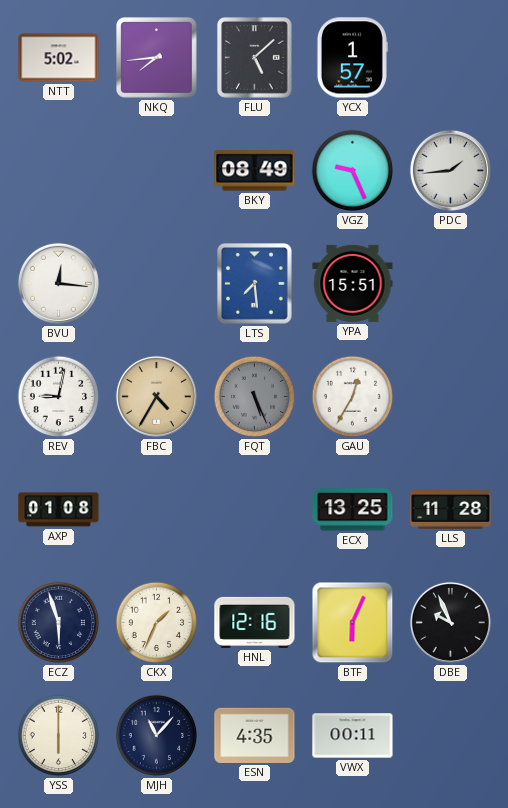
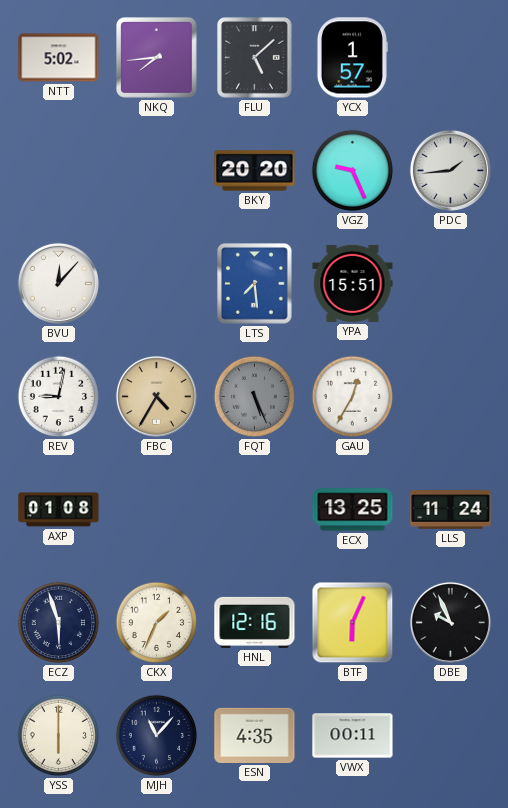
BKY: 08:49 -> 20:20
BVU: 12:16 -> 12:07
LLS: 11:28 -> 11:24
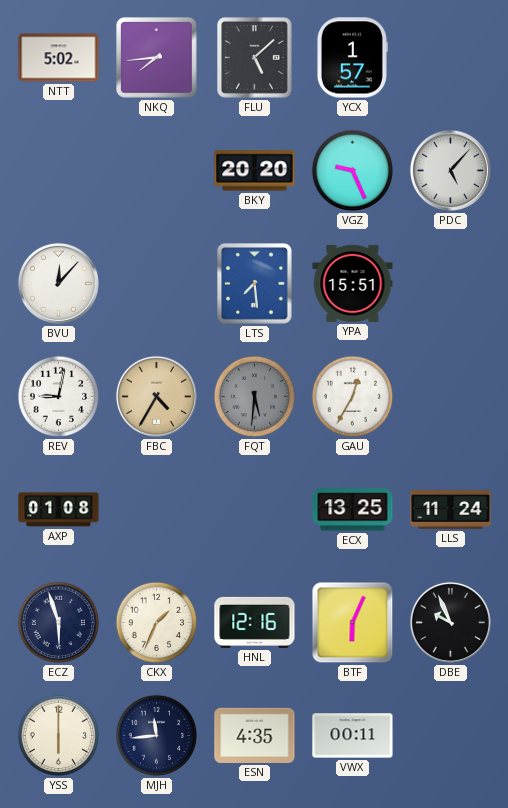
PDC: 1:44 -> 5:07
FQT: 5:26 -> 5:31
MJH: 11:07 -> 11:44
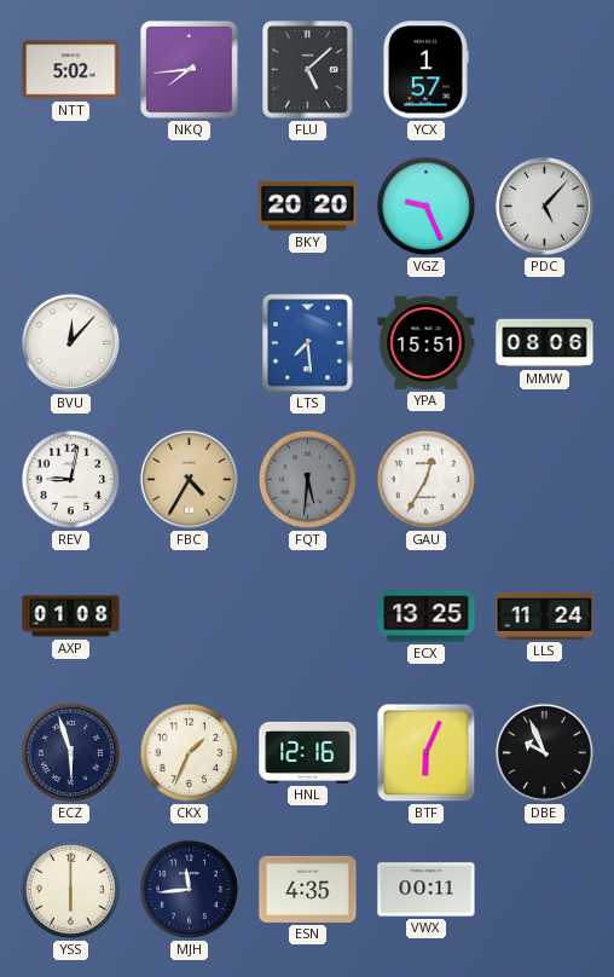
MMW: none -> 08:06
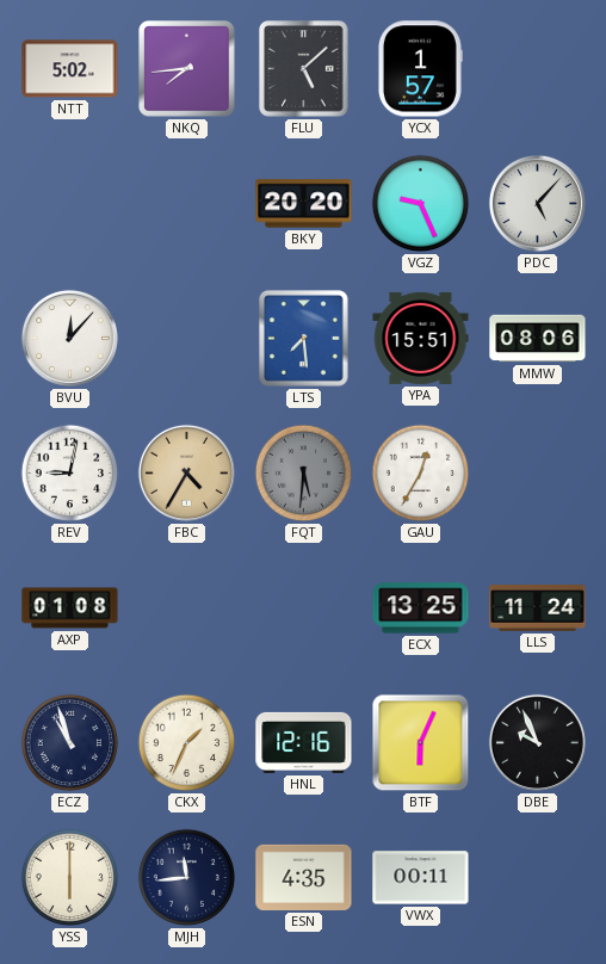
ECZ: 5:57 -> 10:57
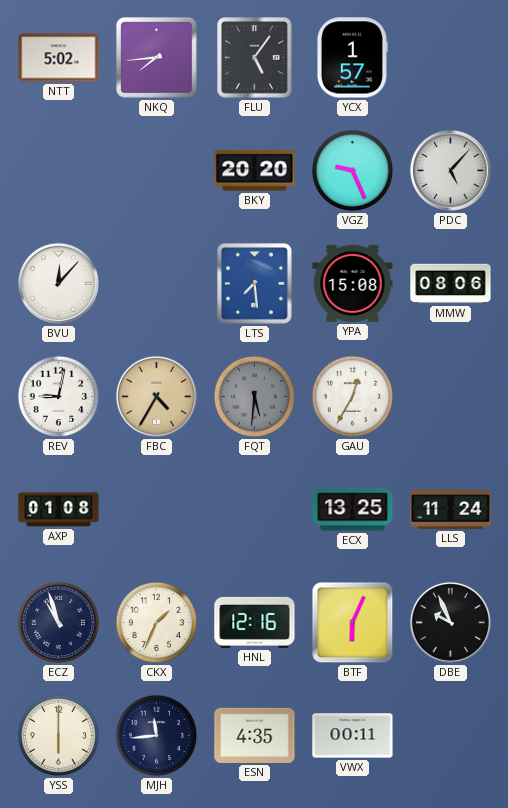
FLU: 5:08 -> 5:06
YPA: 15:51 -> 15:08
